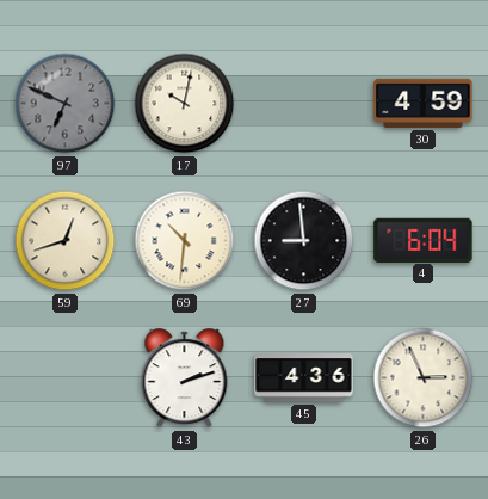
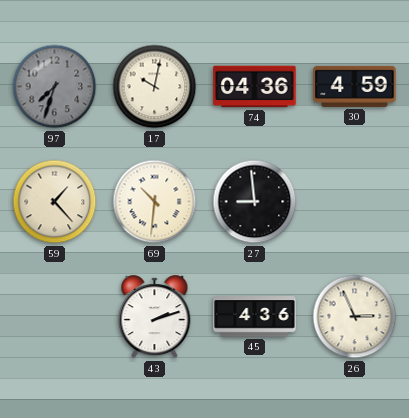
97: 6:49 -> 7:33
74: none -> 04:36
59: 12:42 -> 1:23
4: 6:04 -> none
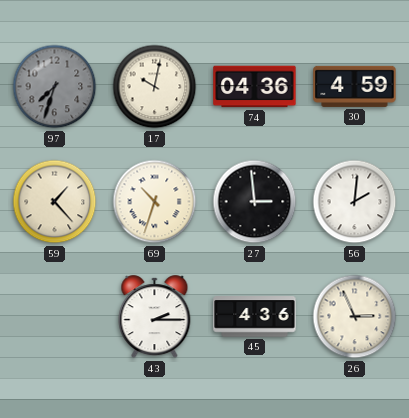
69: 10:31 -> 10:33
27: 8:59 -> 2:59
56: none -> 2:01
43: 2:12 -> 2:15
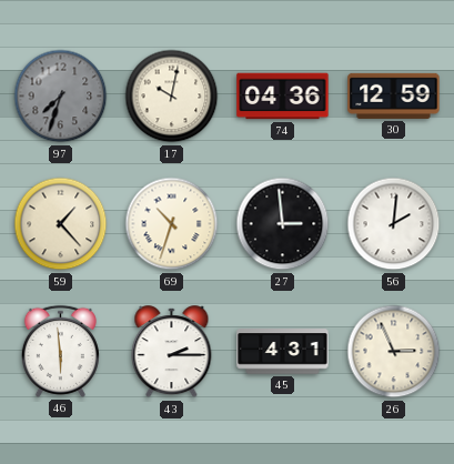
30: 4:59 -> 12:59
46: none -> 5:59
45: 4:36 -> 4:31
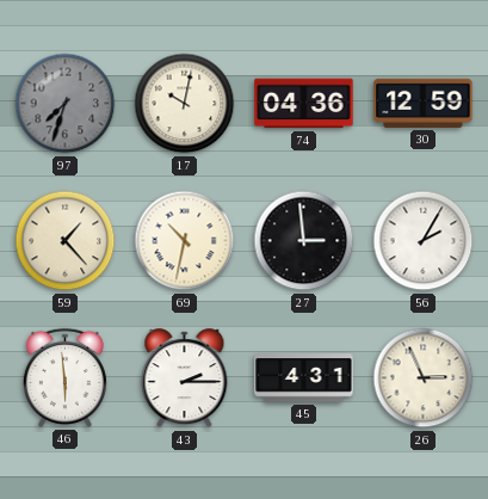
69: 10:33 -> 10:32
56: 2:01 -> 2:05
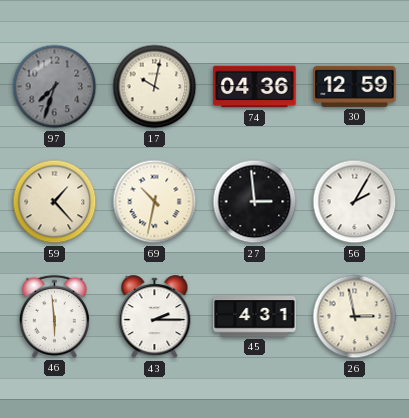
26: 2:56 -> 2:58
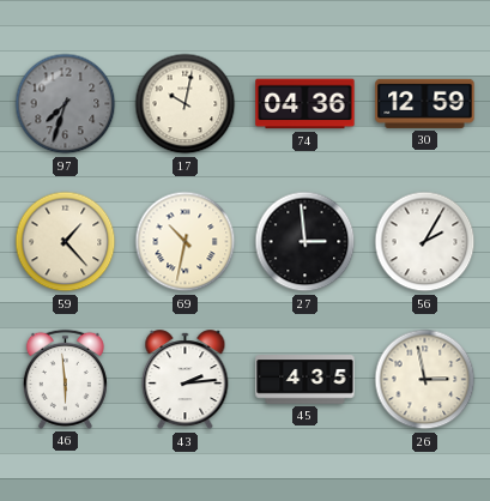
43: 2:15 -> 2:14
45: 4:31 -> 4:35
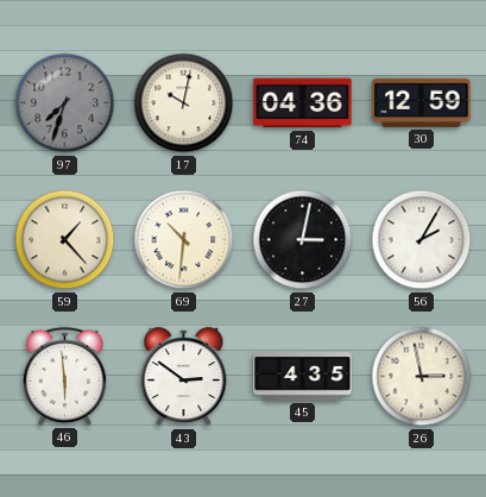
69: 10:32 -> 10:31
27: 2:59 -> 3:02
43: 2:14 -> 2:51
